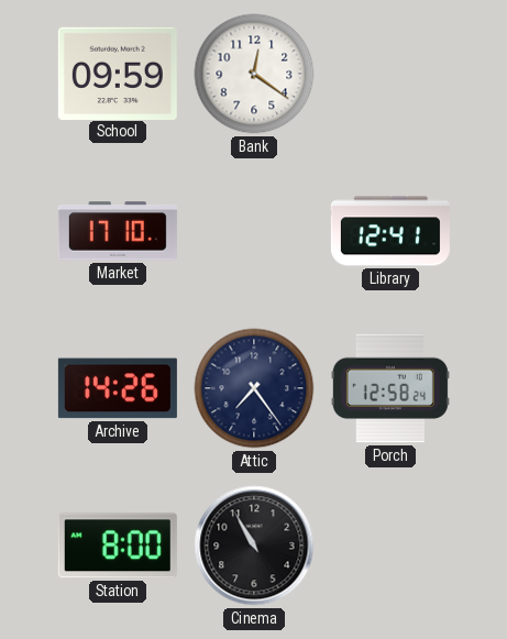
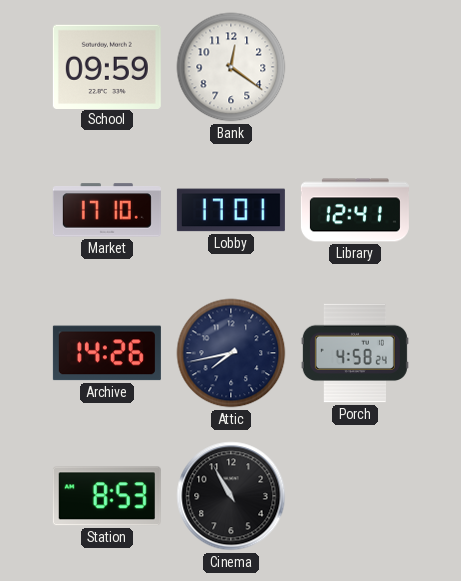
Lobby: none -> 17:01
Attic: 7:24 -> 7:43
Porch: 12:58 -> 4:58
Station: 8:00 -> 8:53
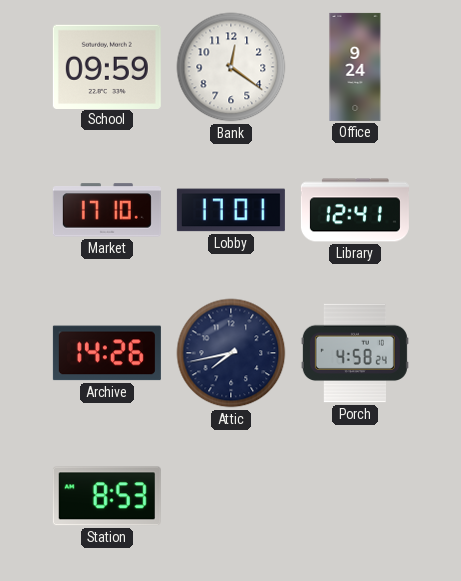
Office: none -> 9:24
Cinema: 10:55 -> none
